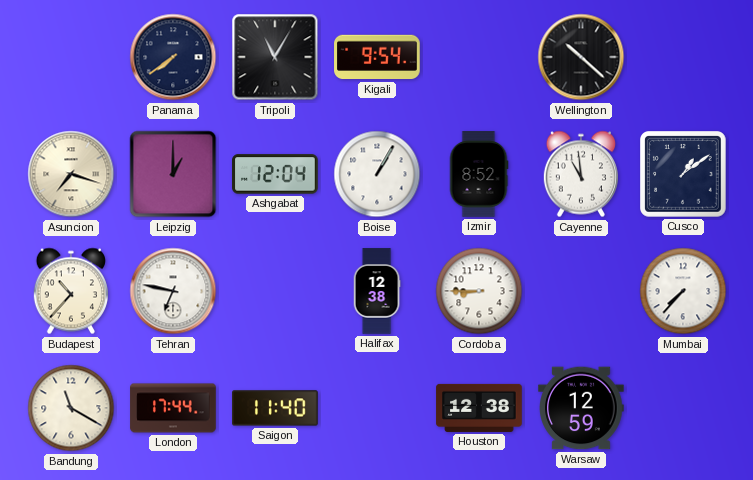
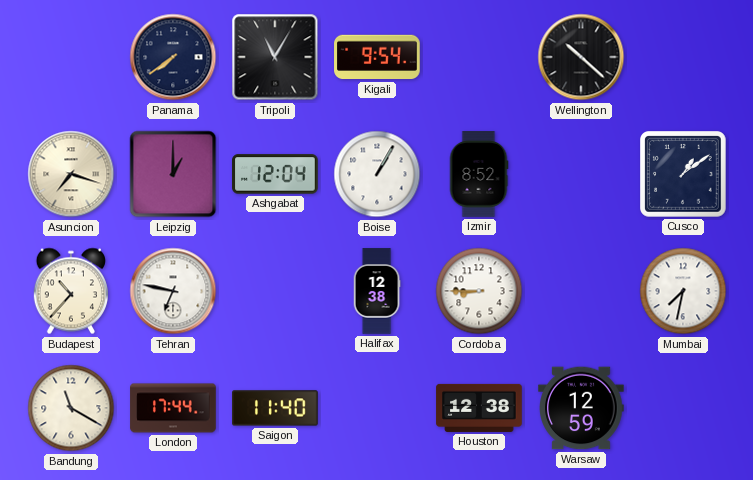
Cayenne: 10:59 -> none
Mumbai: 7:37 -> 7:32
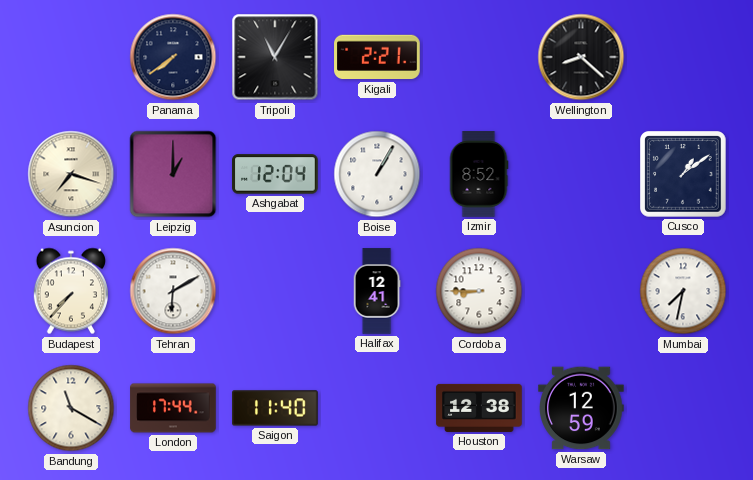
Kigali: 9:54 -> 2:21
Wellington: 10:22 -> 8:22
Budapest: 10:37 -> 7:37
Tehran: 6:47 -> 6:10
Halifax: 12:38 -> 12:41
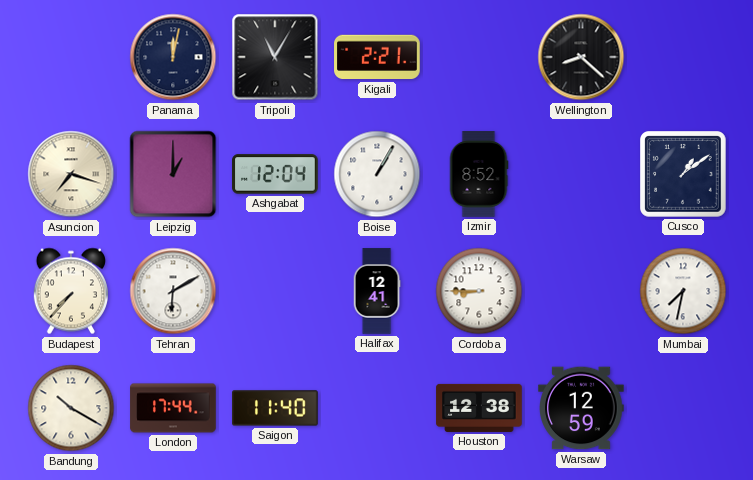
Panama: 7:39 -> 12:02
Bandung: 11:20 -> 10:20
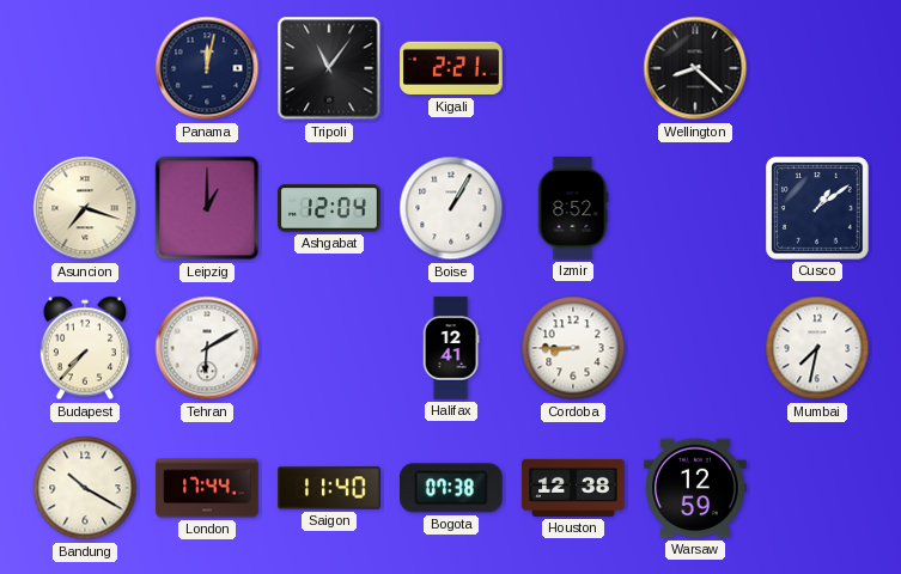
Tripoli: 11:05 -> 11:06
Bogota: none -> 07:38
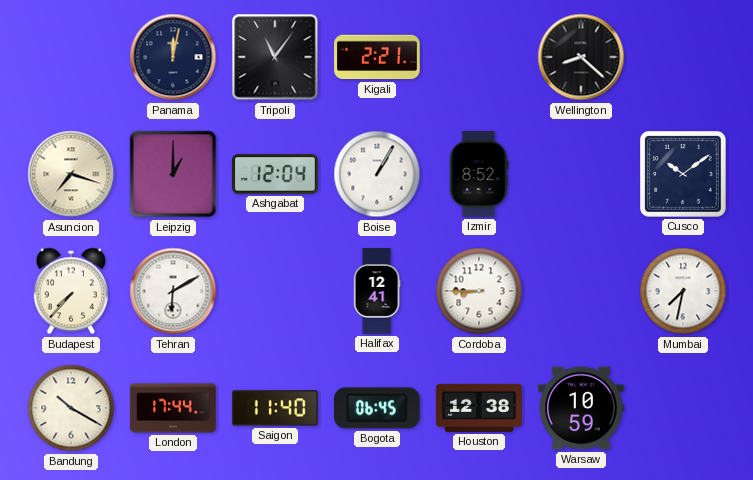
Cusco: 1:09 -> 10:09
Bogota: 07:38 -> 06:45
Warsaw: 12:59 -> 10:59
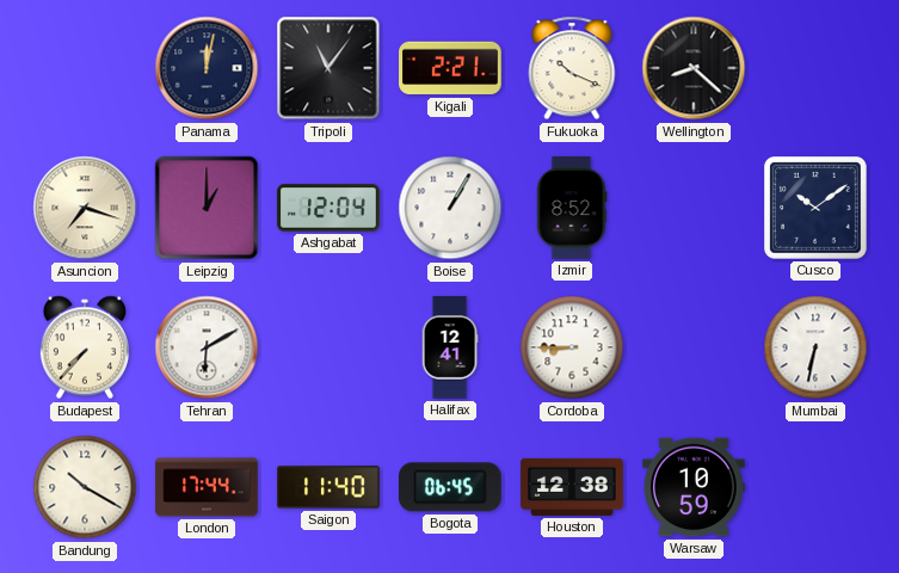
Fukuoka: none -> 10:19
Mumbai: 7:32 -> 6:32
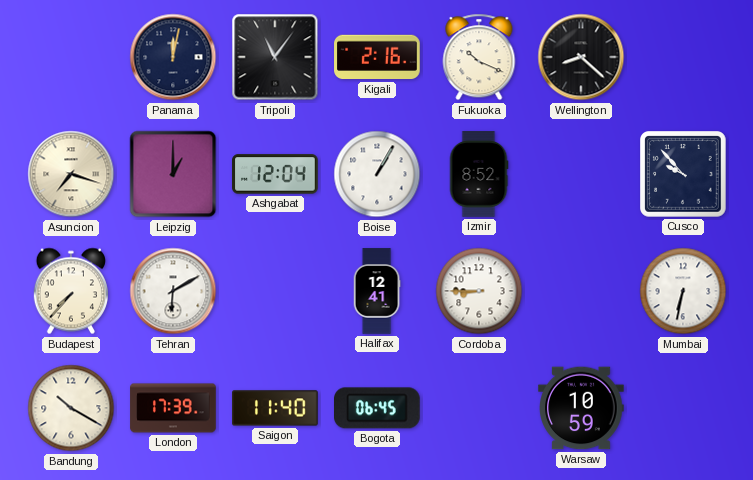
Kigali: 2:21 -> 2:16
Cusco: 10:09 -> 9:53
London: 17:44 -> 17:39
Houston: 12:38 -> none
